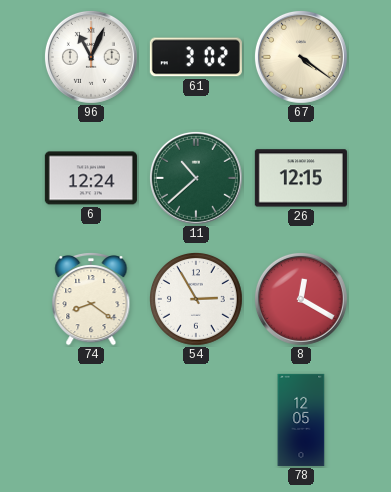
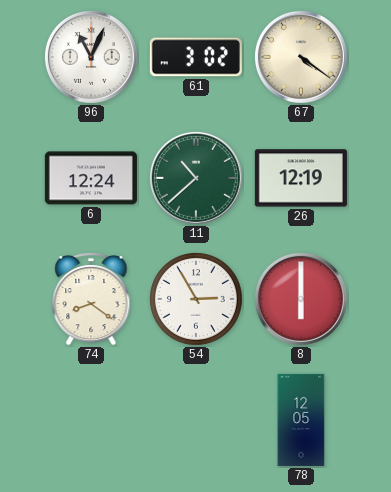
26: 12:15 -> 12:19
8: 12:20 -> 6:00
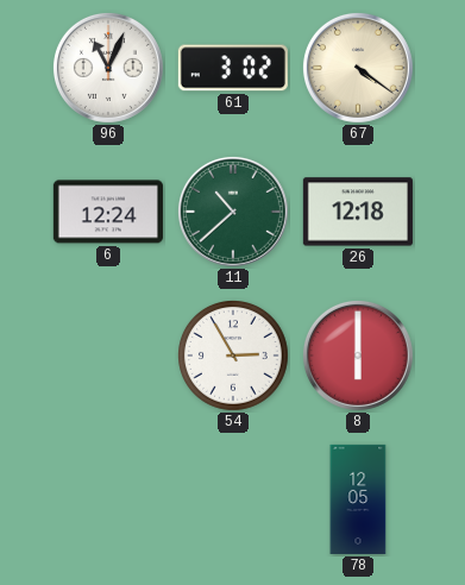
26: 12:19 -> 12:18
74: 8:21 -> none
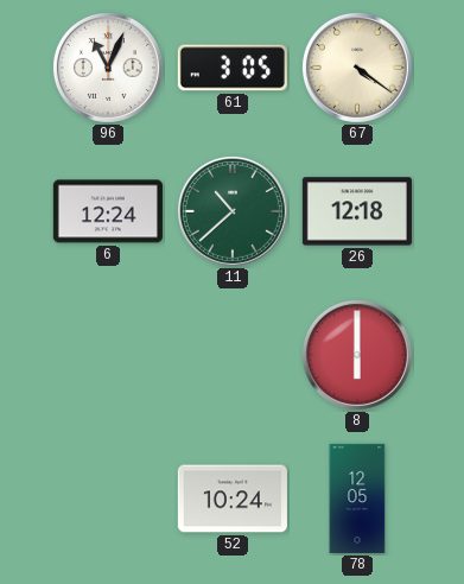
61: 3:02 -> 3:05
54: 2:55 -> none
52: none -> 10:24
